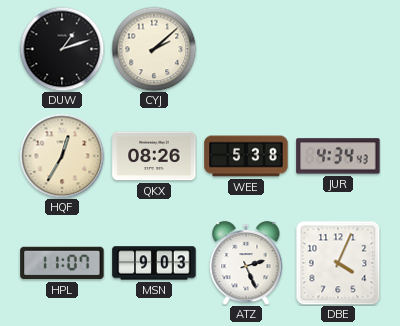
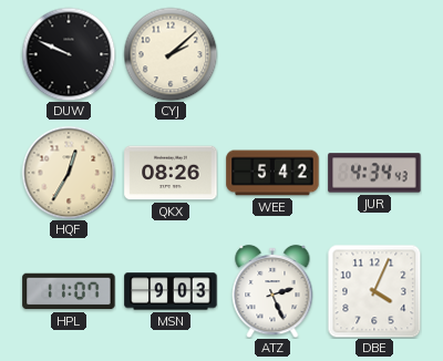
DUW: 1:12 -> 9:49
WEE: 5:38 -> 5:42
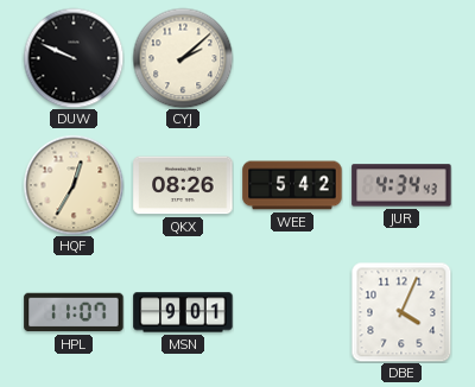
MSN: 9:03 -> 9:01
ATZ: 2:26 -> none
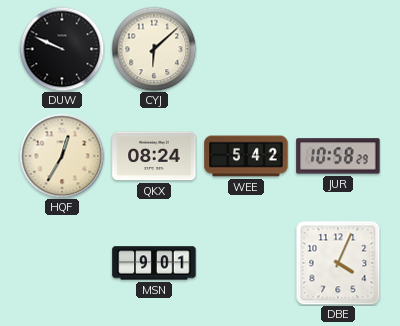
CYJ: 2:08 -> 6:08
QKX: 08:26 -> 08:24
JUR: 4:34 -> 10:58
HPL: 11:07 -> none
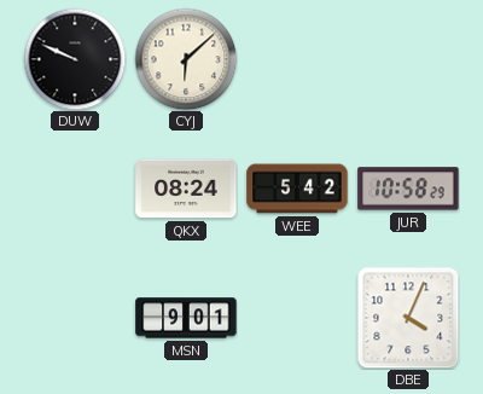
HQF: 12:35 -> none
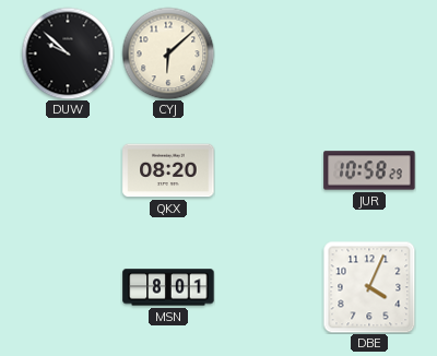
DUW: 9:49 -> 9:52
QKX: 08:24 -> 08:20
WEE: 5:42 -> none
MSN: 9:01 -> 8:01
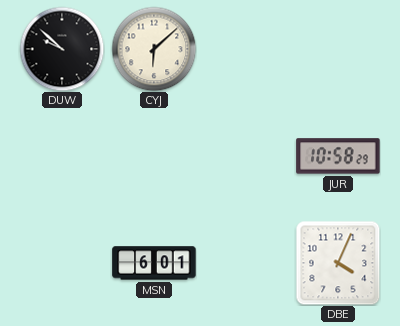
QKX: 08:20 -> none
MSN: 8:01 -> 6:01
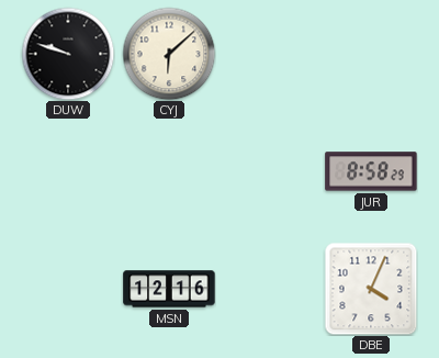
DUW: 9:52 -> 9:48
JUR: 10:58 -> 8:58
MSN: 6:01 -> 12:16
